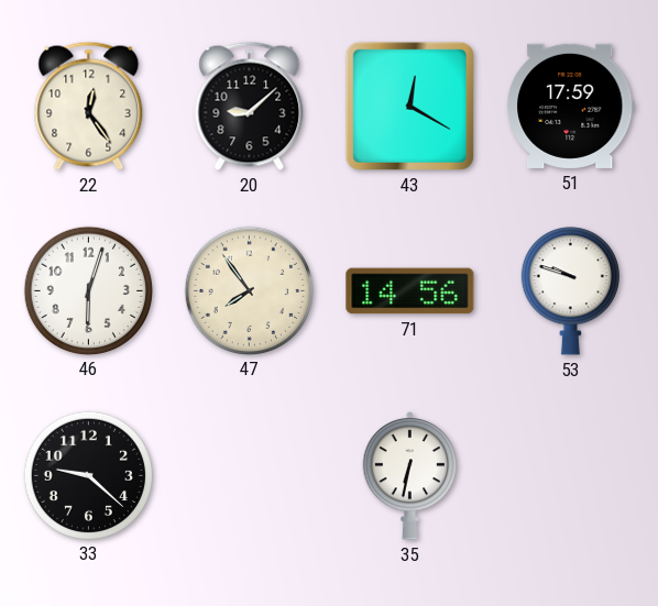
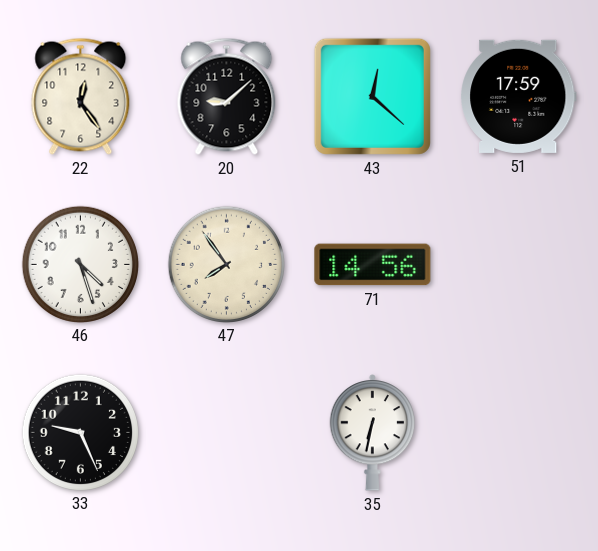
43: 12:20 -> 12:22
46: 6:03 -> 4:27
53: 9:48 -> none
33: 9:22 -> 9:26
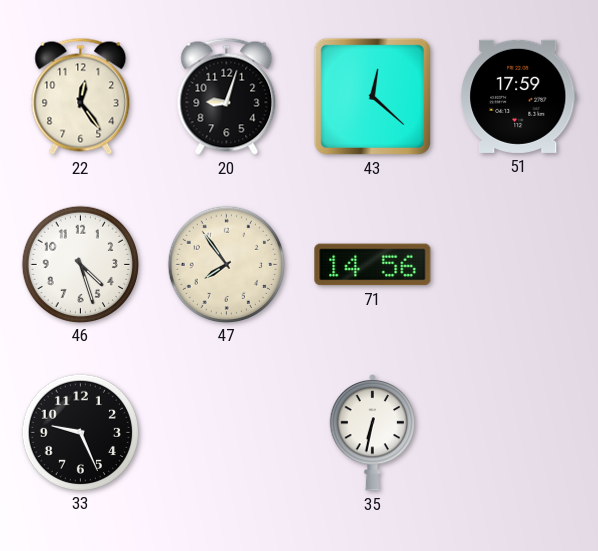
20: 9:08 -> 9:03
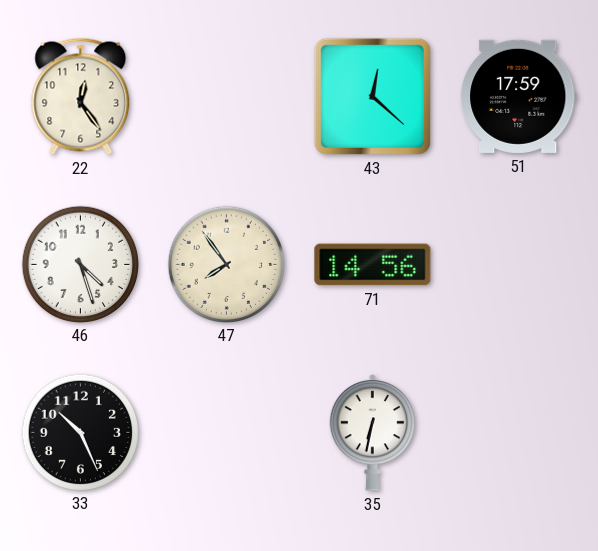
20: 9:03 -> none
33: 9:26 -> 10:26
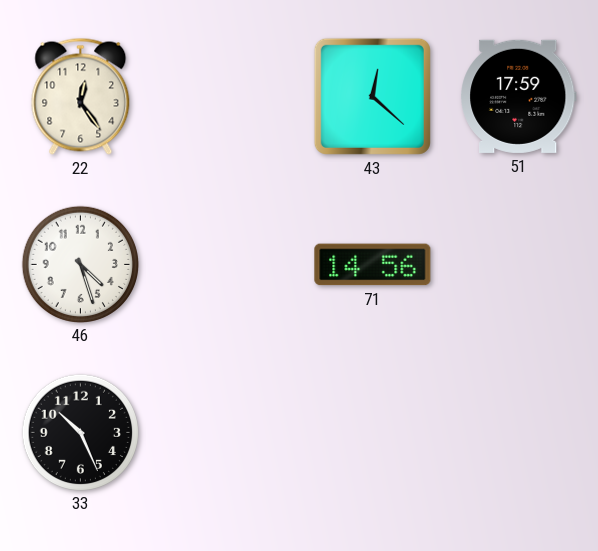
47: 7:54 -> none
35: 6:32 -> none
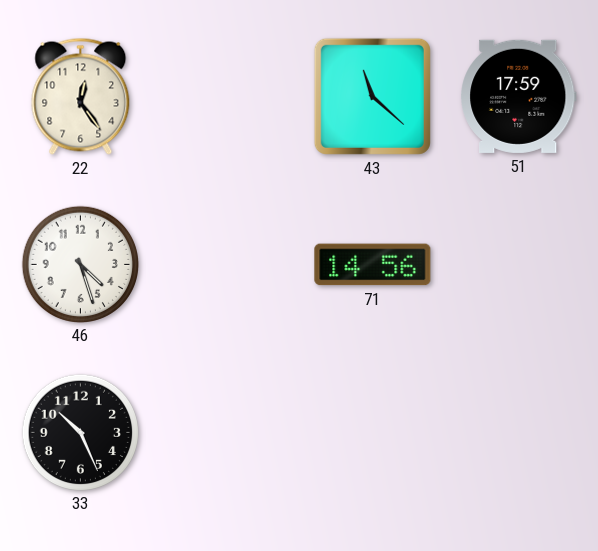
43: 12:22 -> 11:22
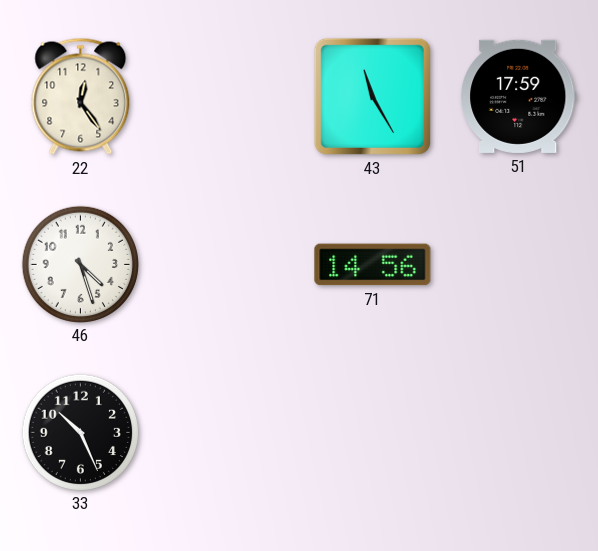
43: 11:22 -> 11:25
